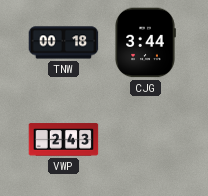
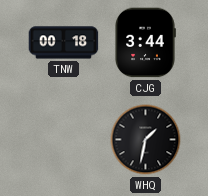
VWP: 2:43 -> none
WHQ: none -> 1:32
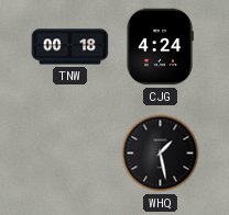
CJG: 3:44 -> 4:24
WHQ: 1:32 -> 1:28
